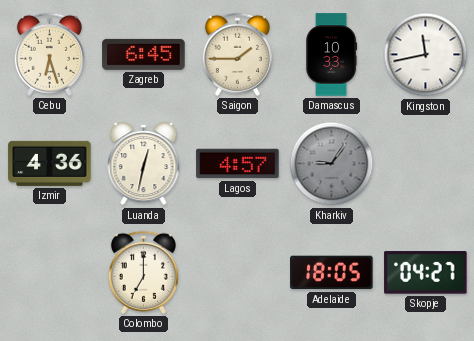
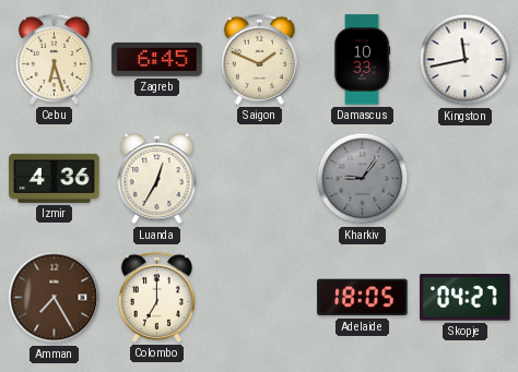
Saigon: 1:45 -> 1:49
Luanda: 12:32 -> 12:35
Lagos: 4:57 -> none
Amman: none -> 7:25
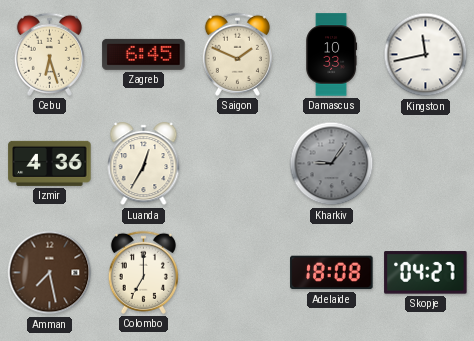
Amman: 7:25 -> 7:28
Adelaide: 18:05 -> 18:08
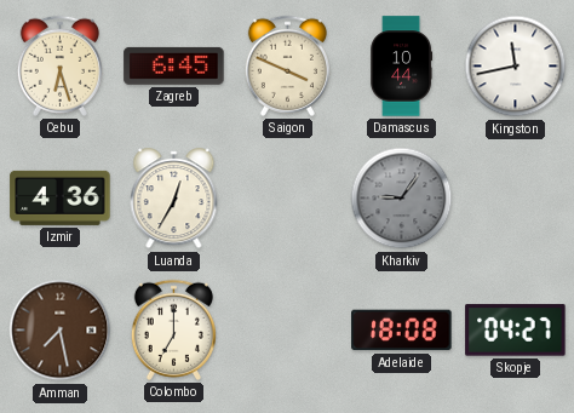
Saigon: 1:49 -> 3:49
Damascus: 10:33 -> 10:44
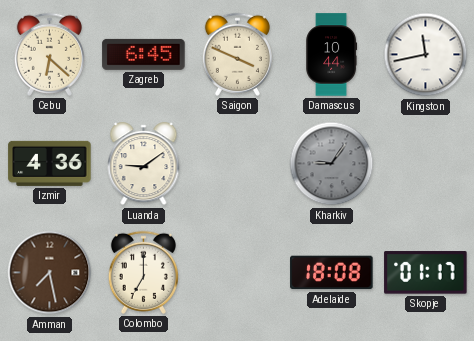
Cebu: 6:27 -> 6:22
Luanda: 12:35 -> 9:09
Skopje: 04:27 -> 01:17
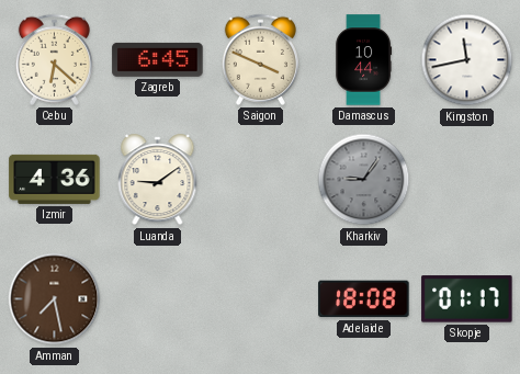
Colombo: 7:00 -> none
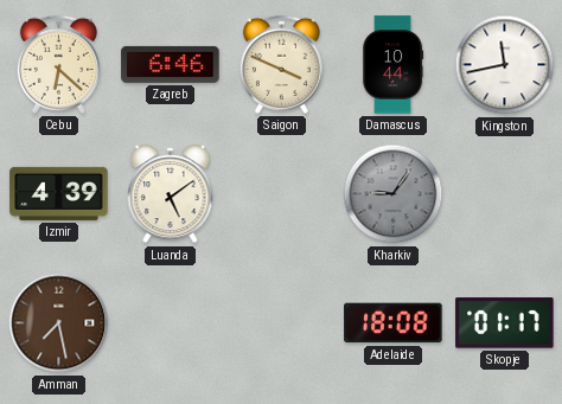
Zagreb: 6:45 -> 6:46
Izmir: 4:36 -> 4:39
Luanda: 9:09 -> 5:09
